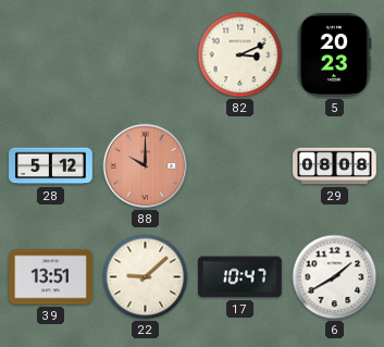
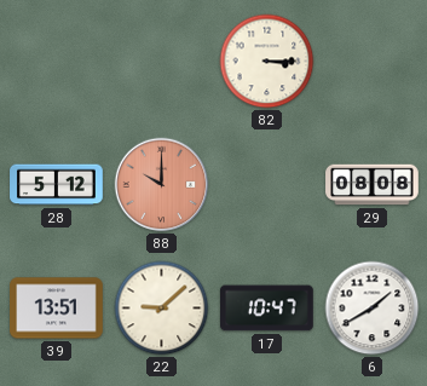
82: 3:11 -> 3:15
5: 20:23 -> none
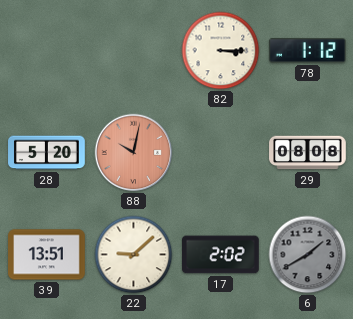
78: none -> 1:12
28: 5:12 -> 5:20
88: 10:00 -> 10:02
17: 10:47 -> 2:02
6 dial: white -> grey
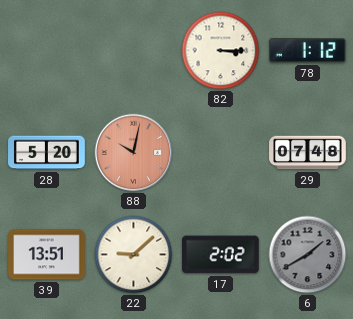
29: 08:08 -> 07:48
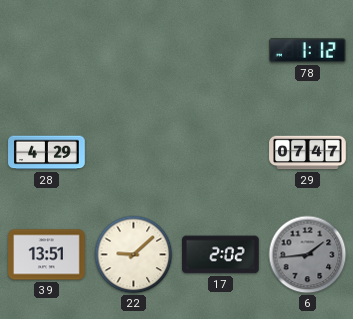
82: 3:15 -> none
28: 5:20 -> 4:29
88: 10:02 -> none
29: 07:48 -> 07:47
6: 1:40 -> 1:44
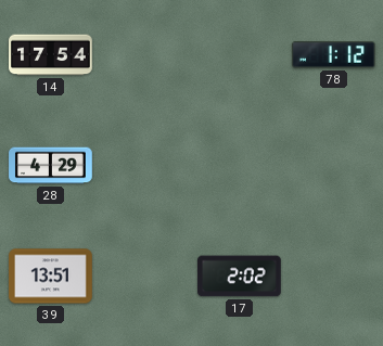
14: none -> 17:54
29: 07:47 -> none
22: 9:08 -> none
6: 1:44 -> none
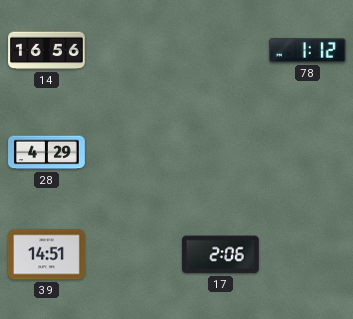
14: 17:54 -> 16:56
39: 13:51 -> 14:51
17: 2:02 -> 2:06
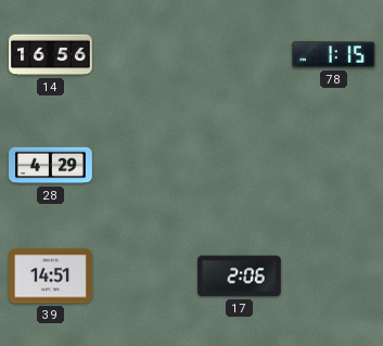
78: 1:12 -> 1:15
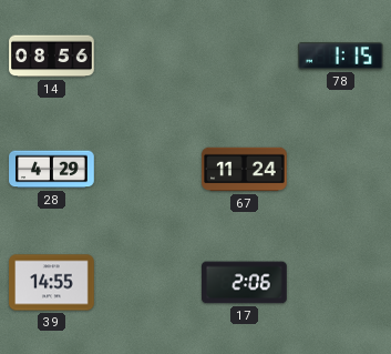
14: 16:56 -> 08:56
67: none -> 11:24
39: 14:51 -> 14:55
